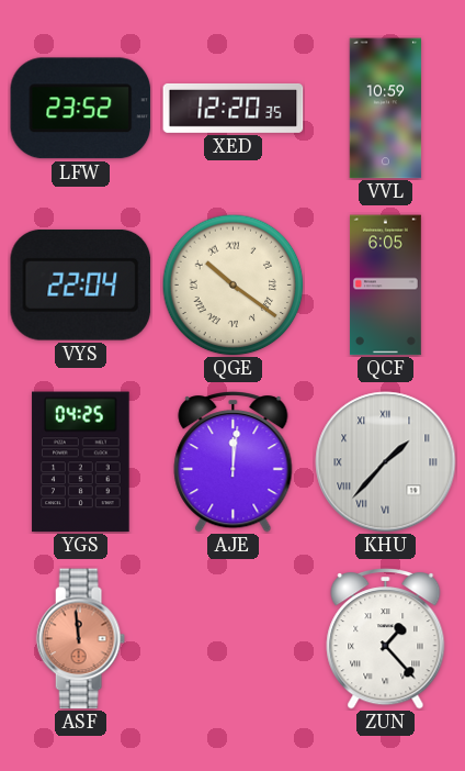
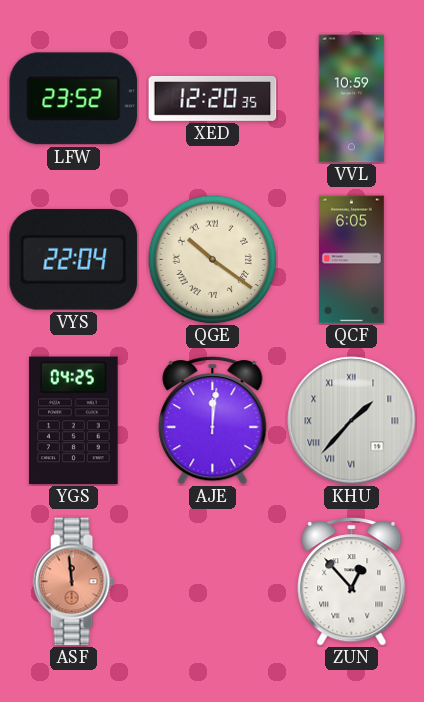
ZUN: 1:23 -> 12:53
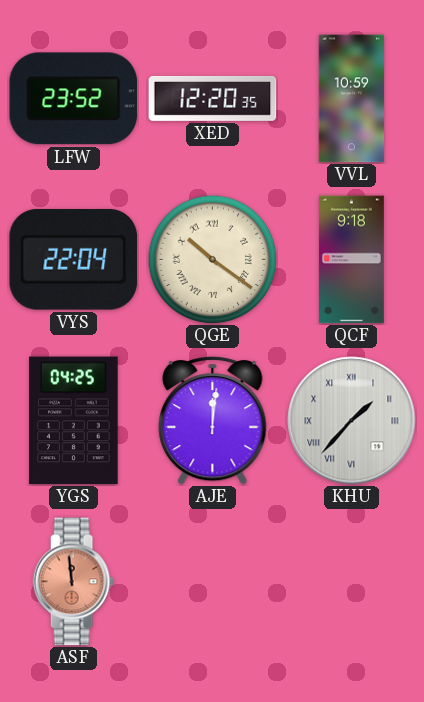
QCF: 6:05 -> 9:18
ZUN: 12:53 -> none
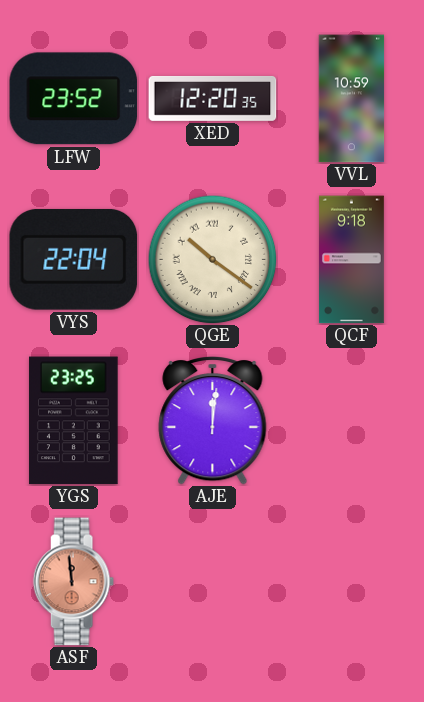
YGS: 04:25 -> 23:25
KHU: 1:37 -> none
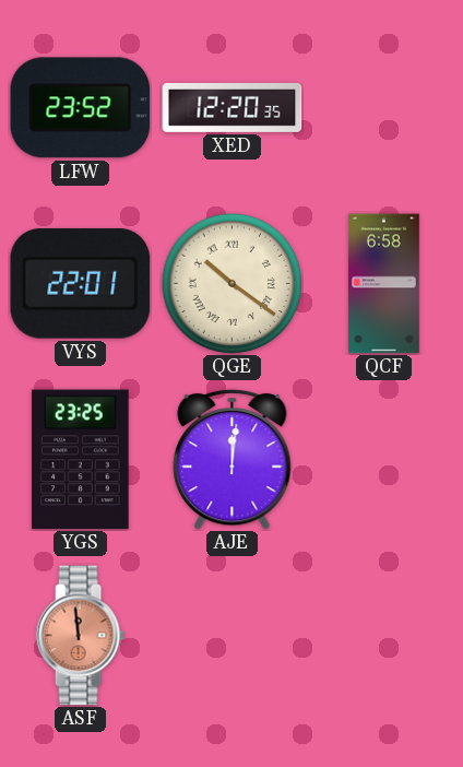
VVL: 10:59 -> none
VYS: 22:04 -> 22:01
QCF: 9:18 -> 6:58
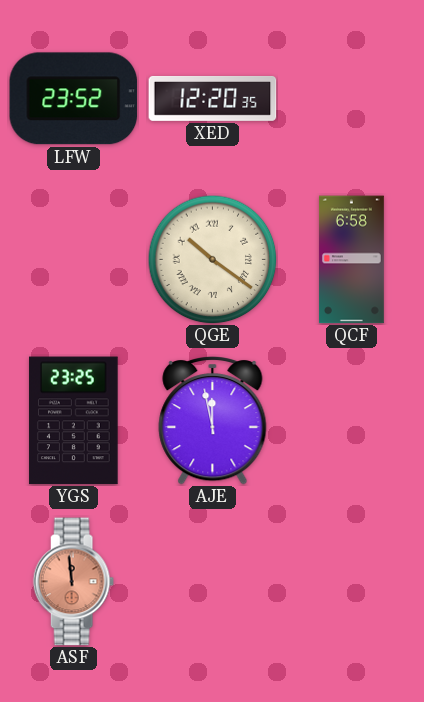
VYS: 22:01 -> none
AJE: 12:01 -> 11:58
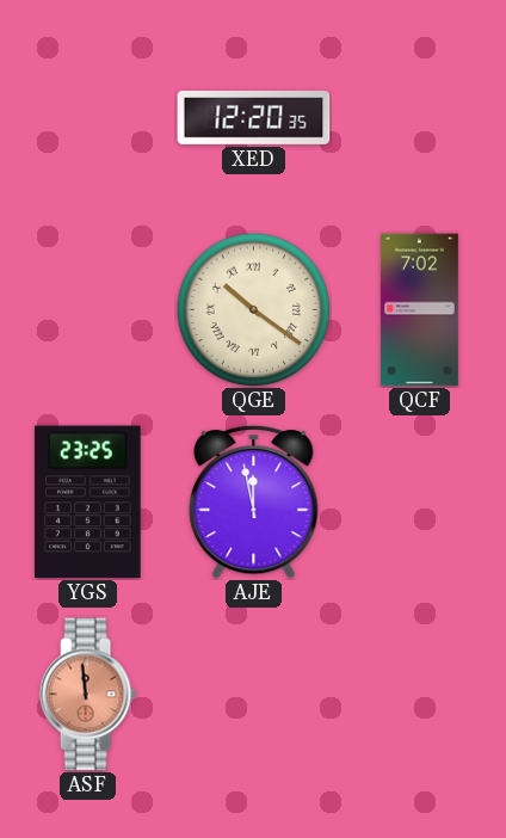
LFW: 23:52 -> none
QCF: 6:58 -> 7:02
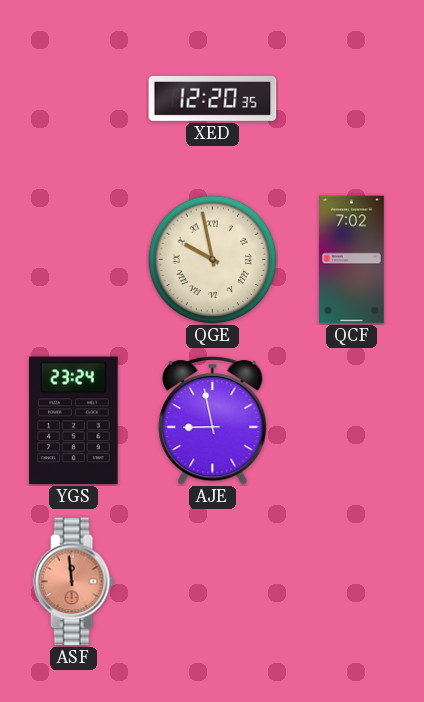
QGE: 10:21 -> 9:58
YGS: 23:25 -> 23:24
AJE: 11:58 -> 8:58
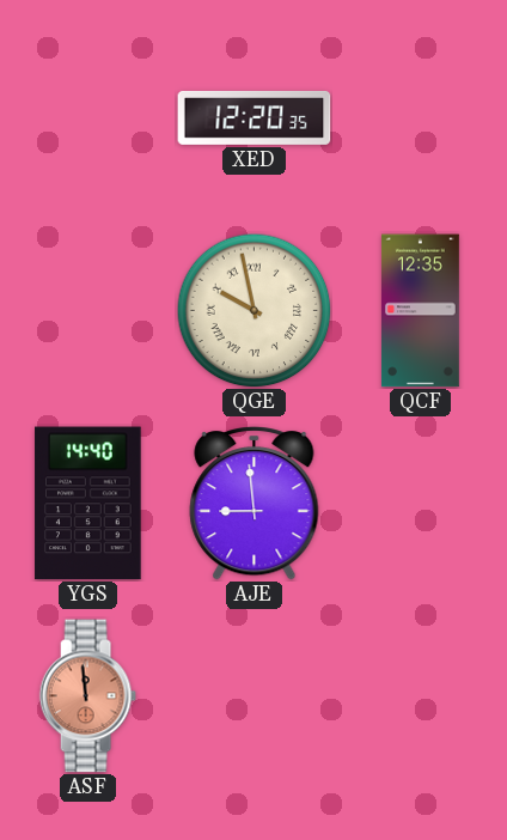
QCF: 7:02 -> 12:35
YGS: 23:24 -> 14:40
AJE: 8:58 -> 8:59
